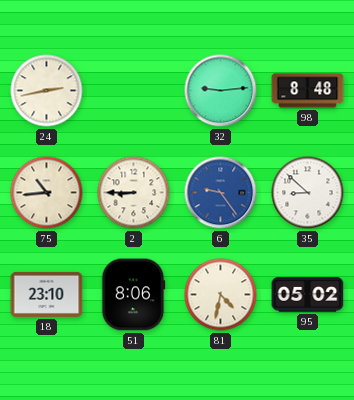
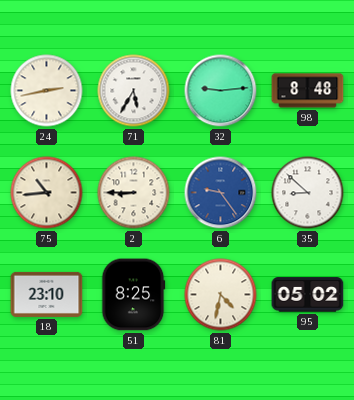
71: none -> 5:35
51: 8:06 -> 8:25
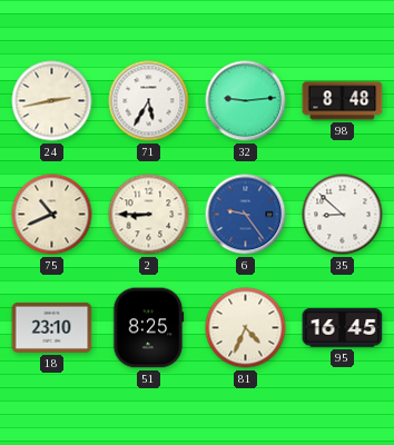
75: 10:44 -> 10:41
81: 4:32 -> 4:34
95: 05:02 -> 16:45
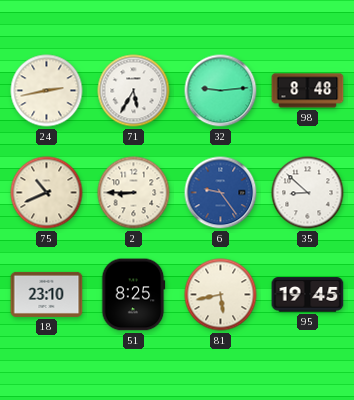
81: 4:34 -> 5:43
95: 16:45 -> 19:45
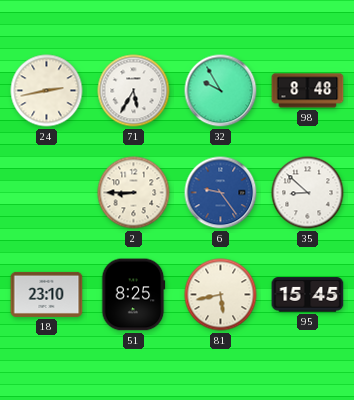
32: 9:14 -> 9:55
75: 10:41 -> none
95: 19:45 -> 15:45
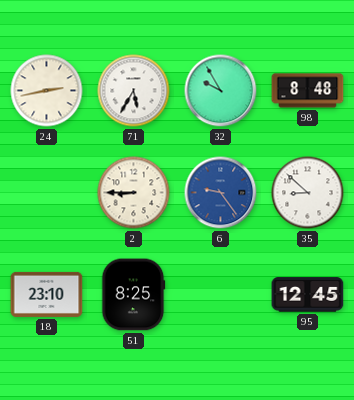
81: 5:43 -> none
95: 15:45 -> 12:45
